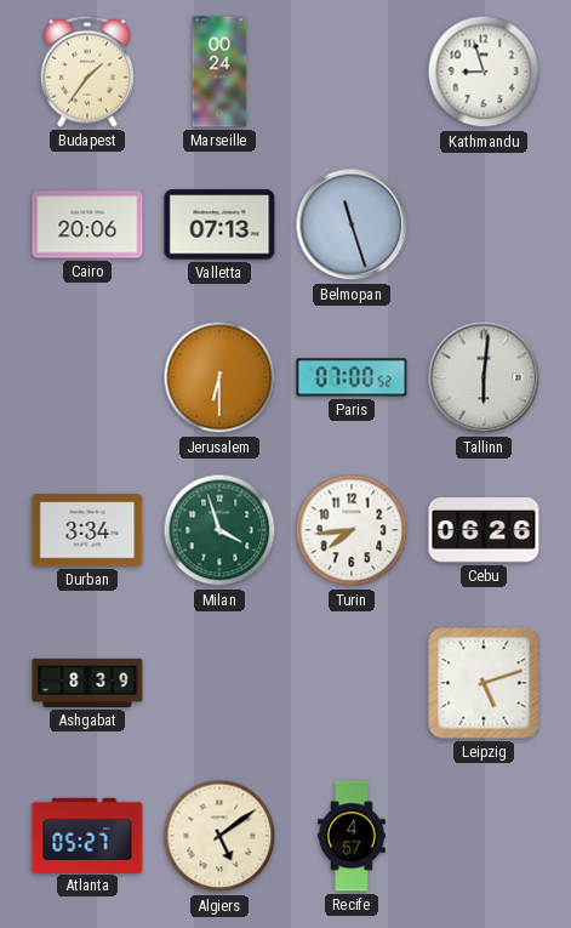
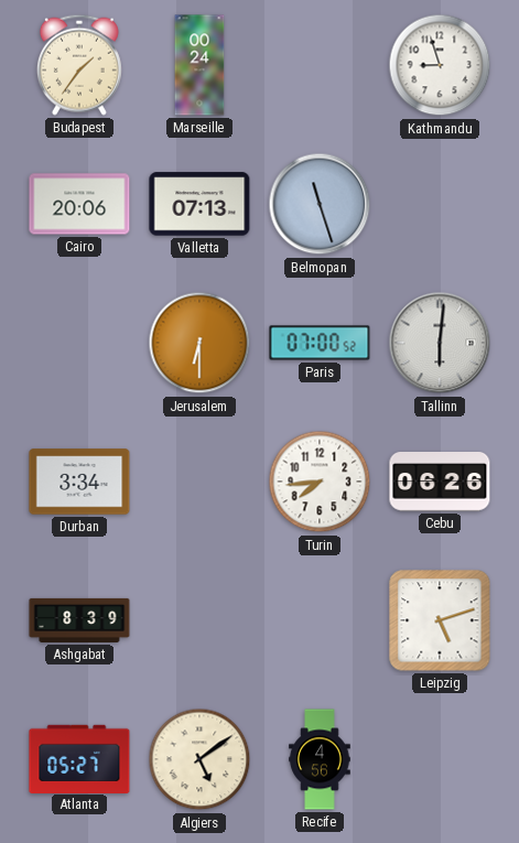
Milan: 3:57 -> none
Recife: 4:57 -> 4:56
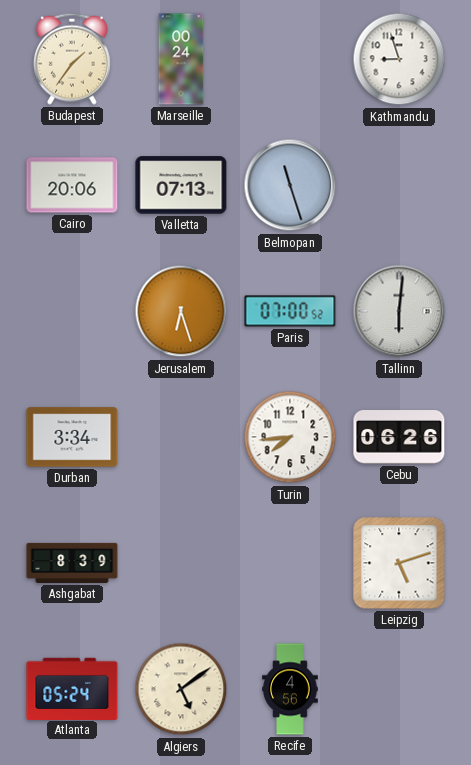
Jerusalem: 6:30 -> 6:27
Atlanta: 05:27 -> 05:24
